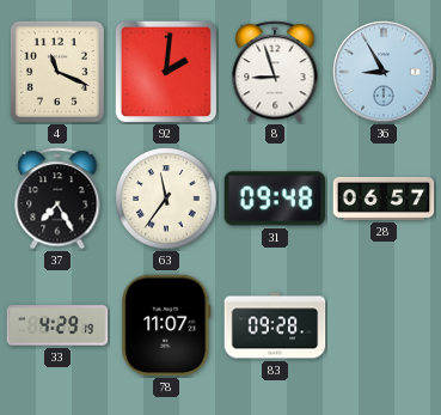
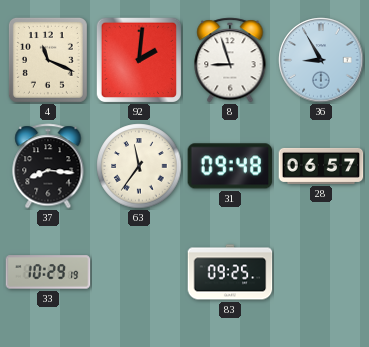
37: 7:25 -> 8:16
33: 4:29 -> 10:29
78: 11:07 -> none
83: 09:28 -> 09:25
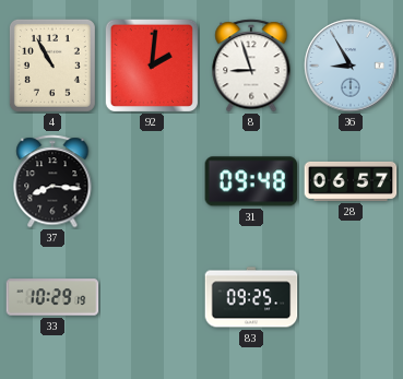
4: 11:19 -> 10:55
63: 11:36 -> none
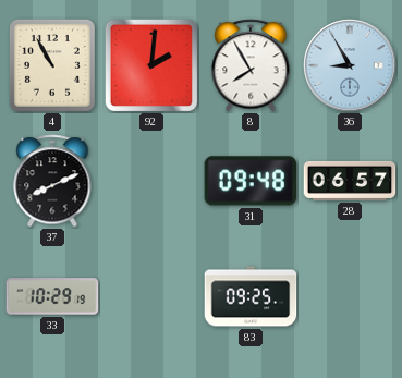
8: 8:57 -> 7:55
37: 8:16 -> 8:11
